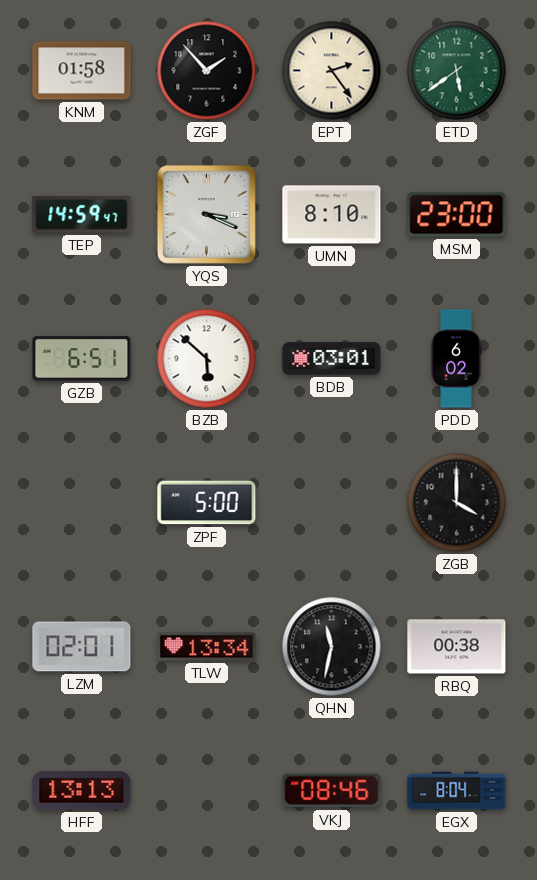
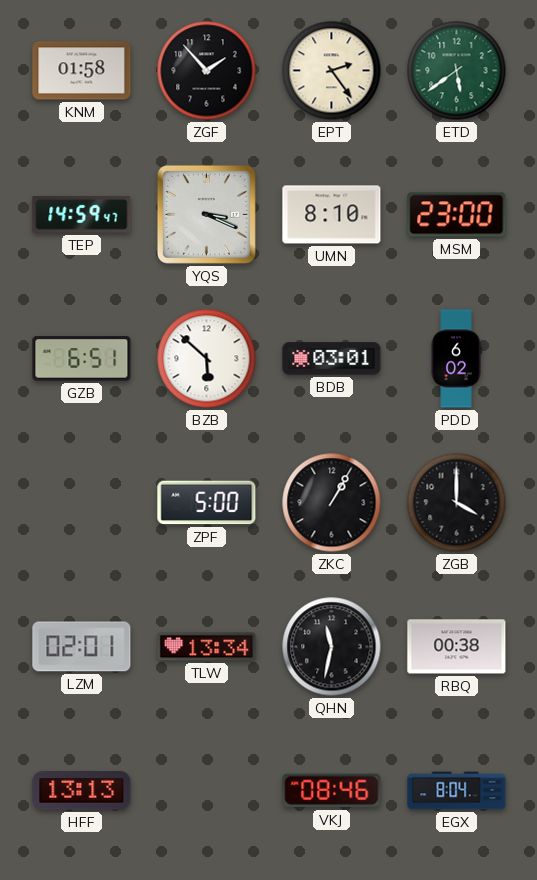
ZKC: none -> 1:05
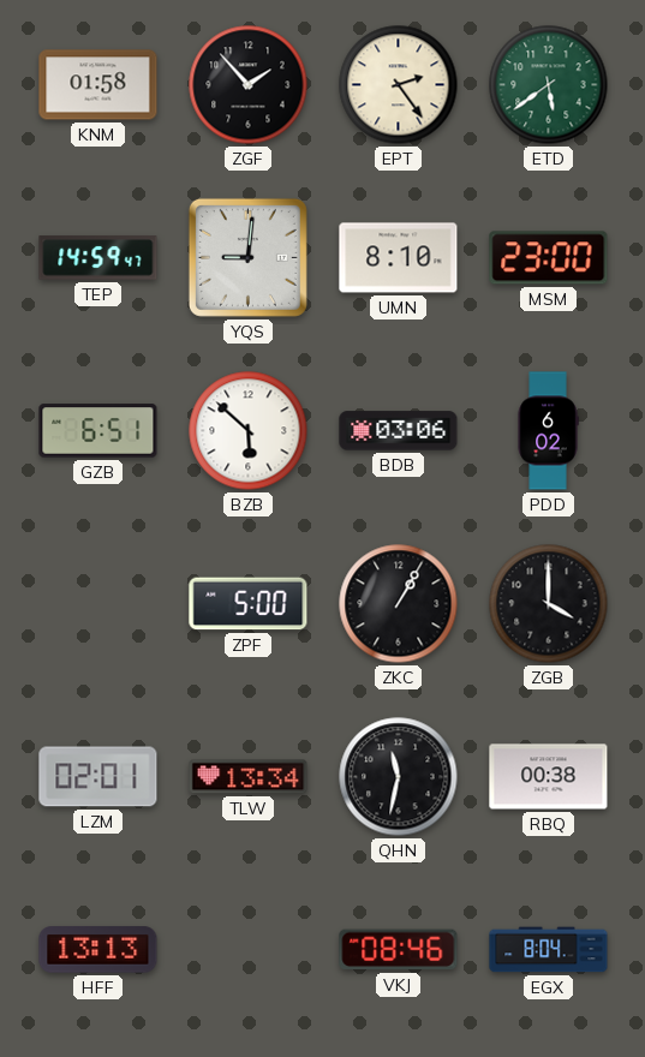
YQS: 3:19 -> 9:01
BDB: 03:01 -> 03:06
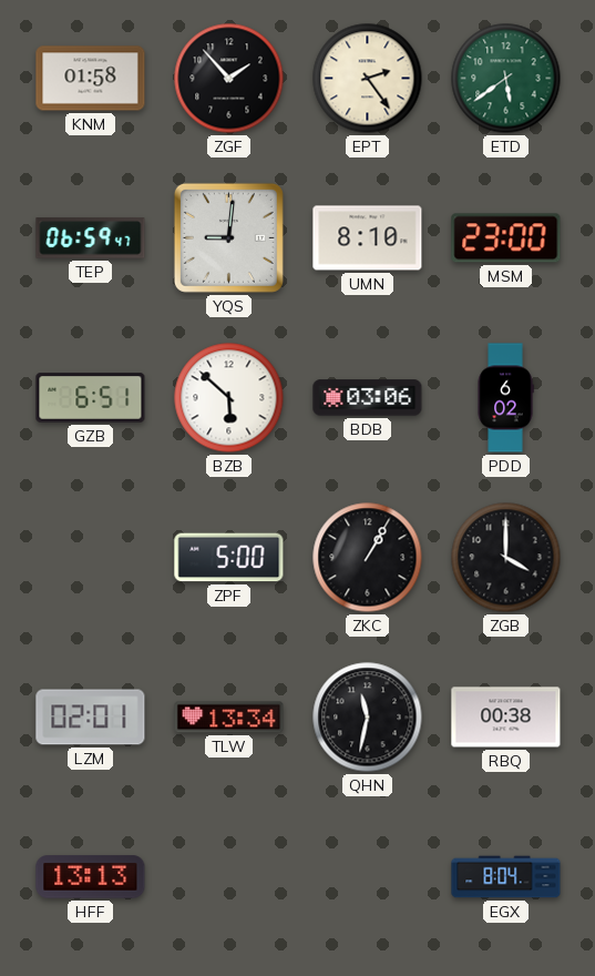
TEP: 14:59 -> 06:59
VKJ: 08:46 -> none
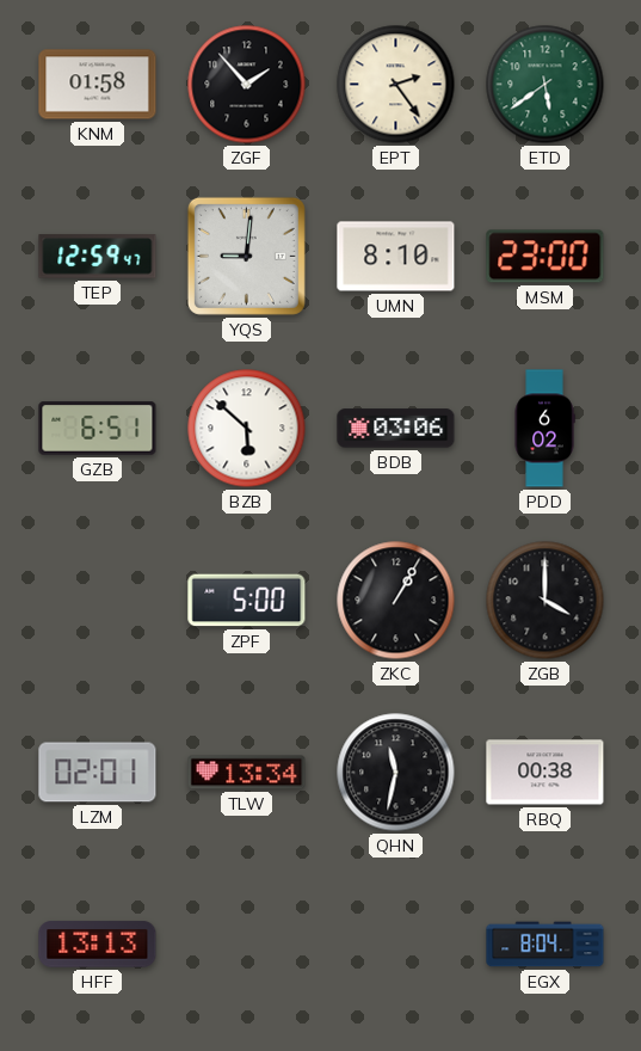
TEP: 06:59 -> 12:59
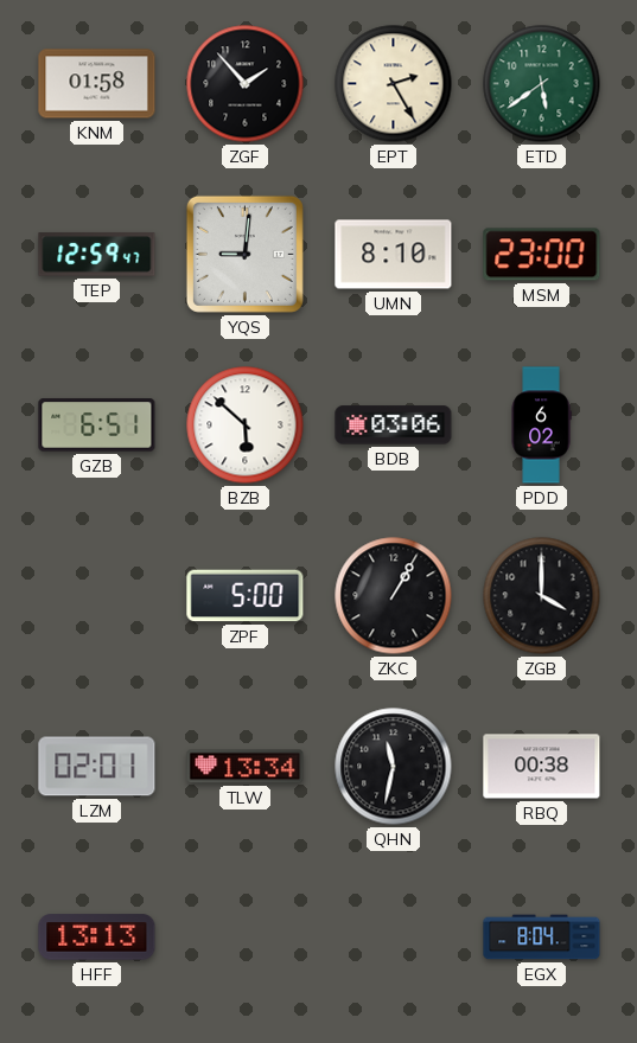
EPT: 2:24 -> 2:25
